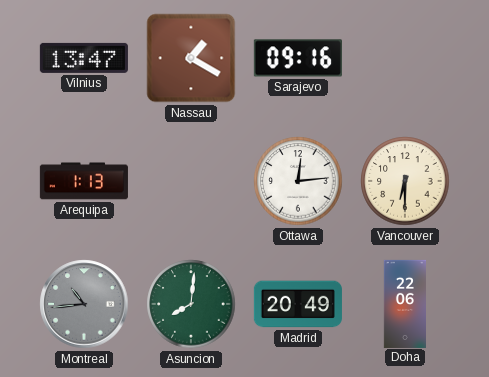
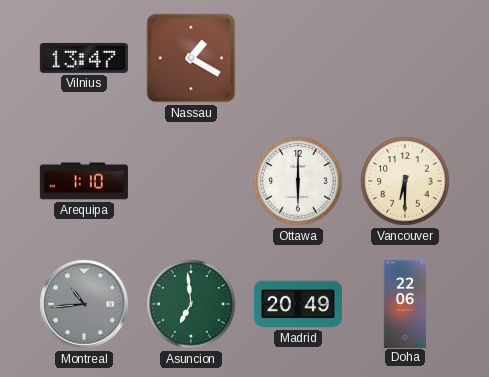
Sarajevo: 09:16 -> none
Arequipa: 1:13 -> 1:10
Ottawa: 12:14 -> 6:00
Asuncion: 8:01 -> 6:59
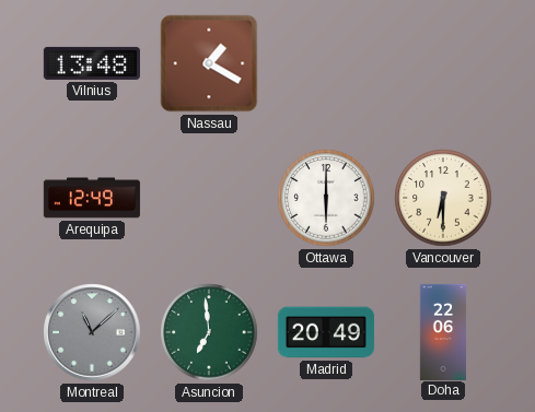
Vilnius: 13:47 -> 13:48
Arequipa: 1:10 -> 12:49
Montreal: 10:44 -> 11:08
